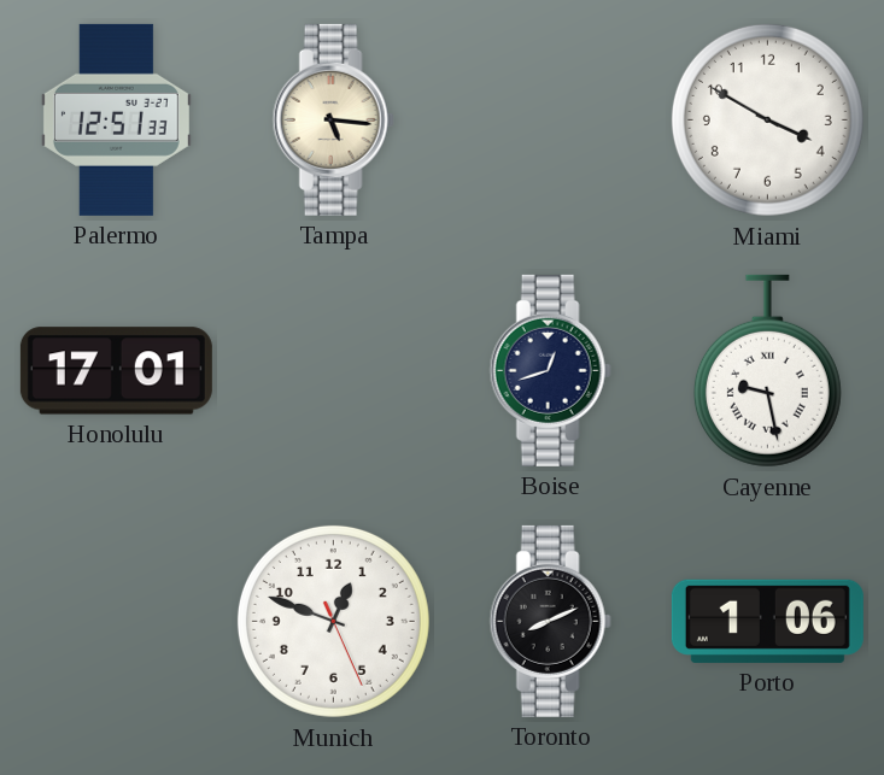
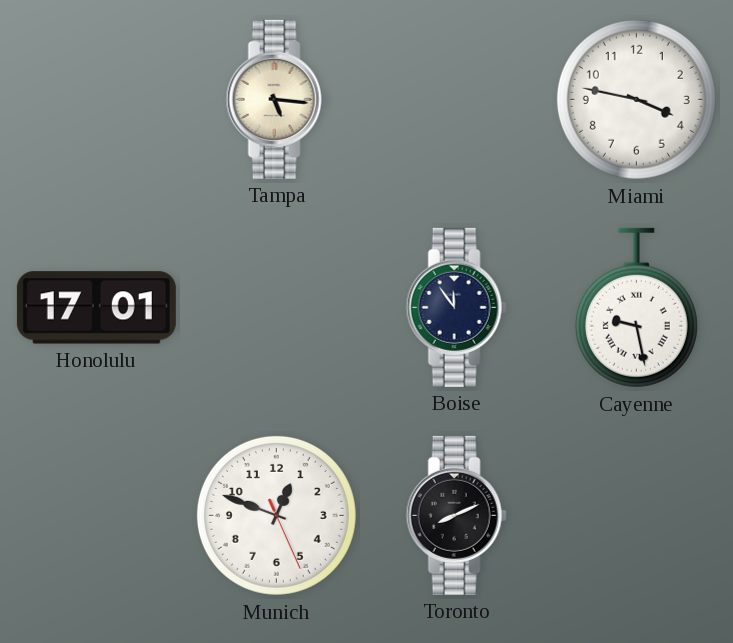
Palermo: 12:51 -> none
Miami: 3:50 -> 3:47
Boise: 12:42 -> 11:54
Porto: 1:06 -> none
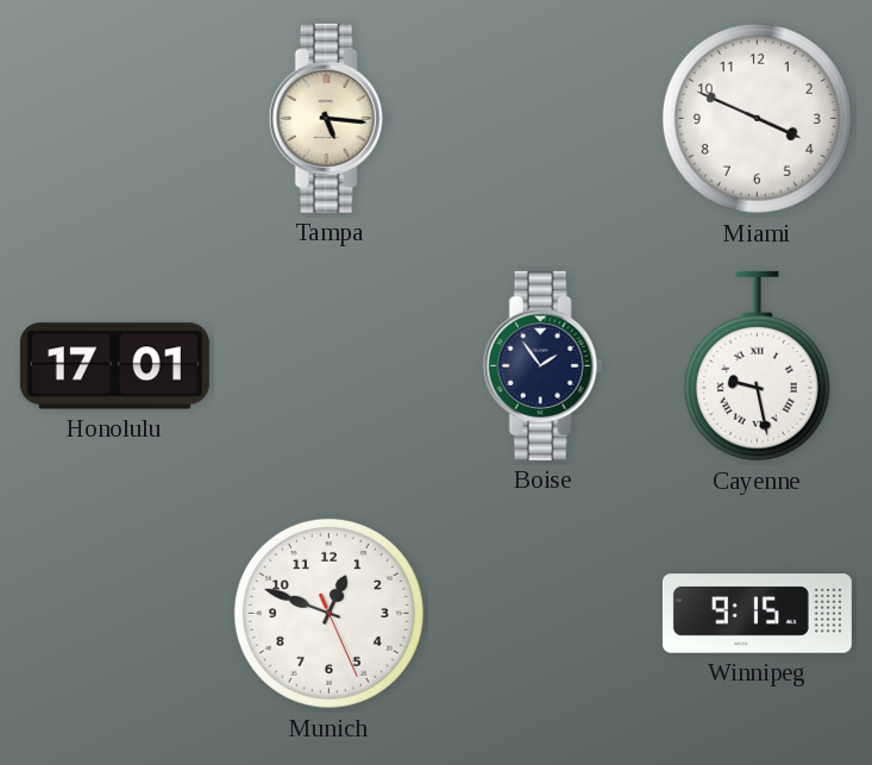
Miami: 3:47 -> 3:49
Boise: 11:54 -> 1:54
Toronto: 8:11 -> none
Winnipeg: none -> 9:15
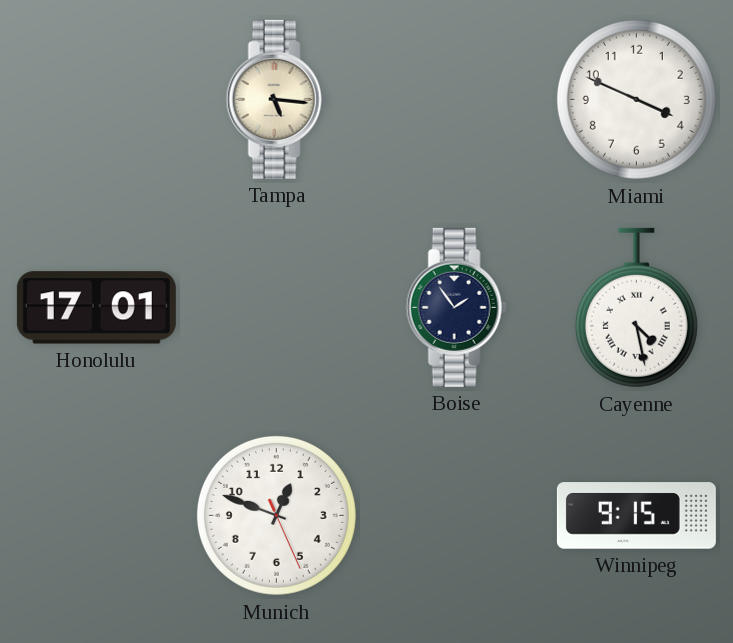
Cayenne: 9:28 -> 4:28
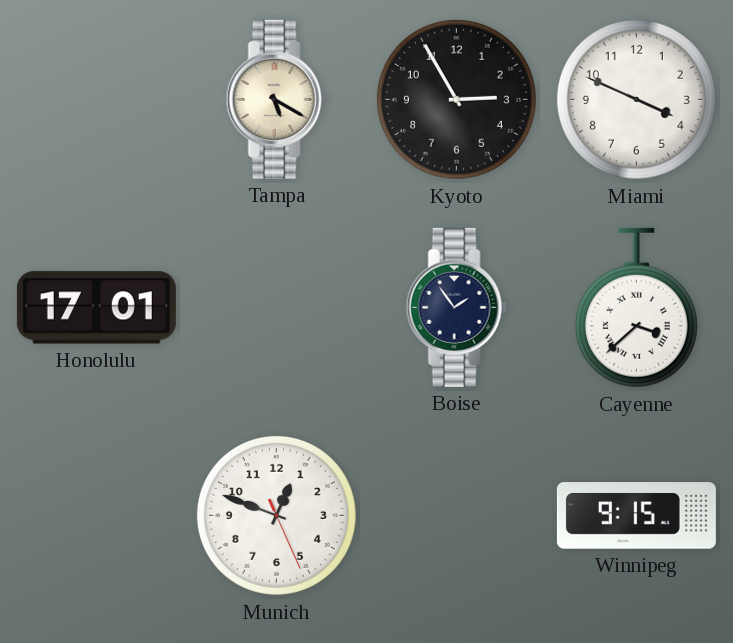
Tampa: 5:16 -> 5:20
Kyoto: none -> 2:55
Cayenne: 4:28 -> 3:38
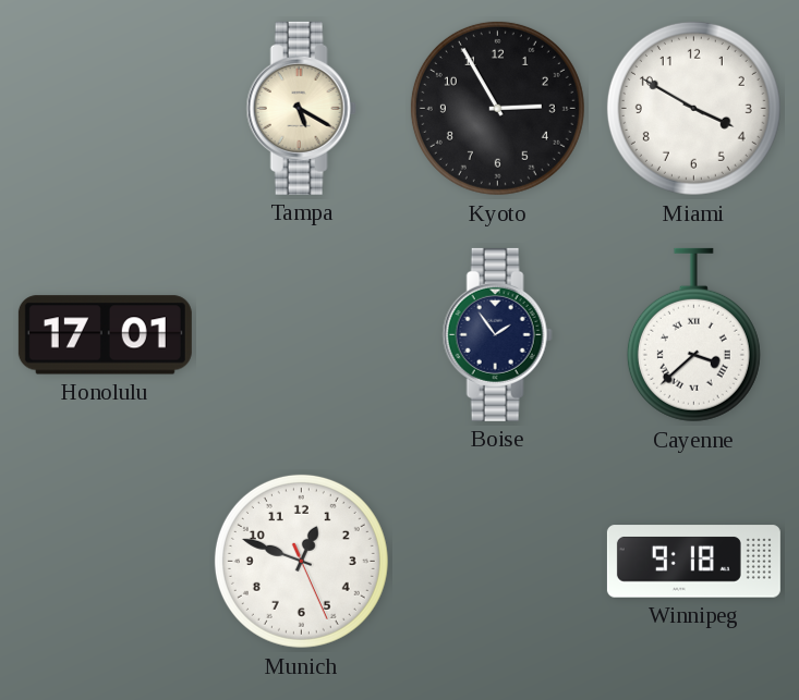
Miami: 3:49 -> 3:50
Winnipeg: 9:15 -> 9:18
